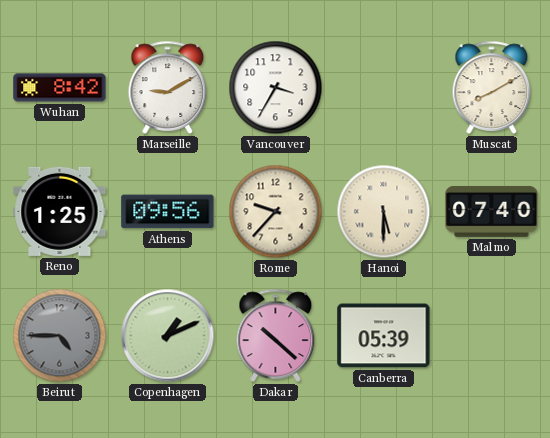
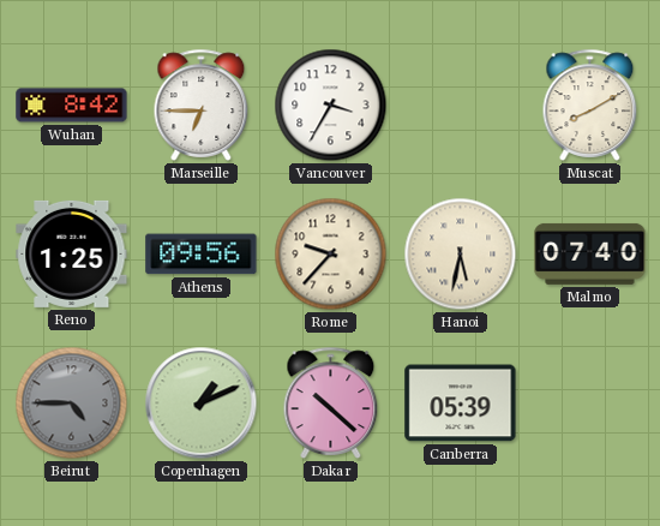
Marseille: 9:10 -> 6:45
Hanoi: 5:30 -> 5:32
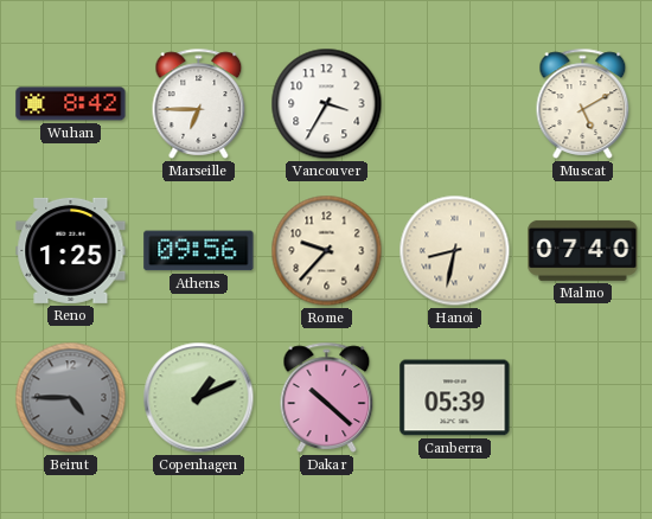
Muscat: 8:10 -> 5:10
Hanoi: 5:32 -> 8:32
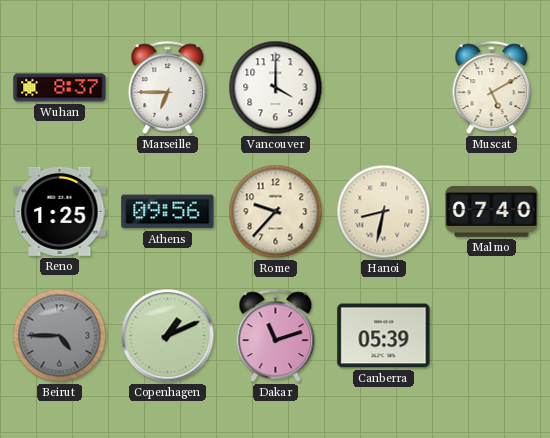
Wuhan: 8:42 -> 8:37
Vancouver: 3:35 -> 4:00
Dakar: 10:22 -> 11:12
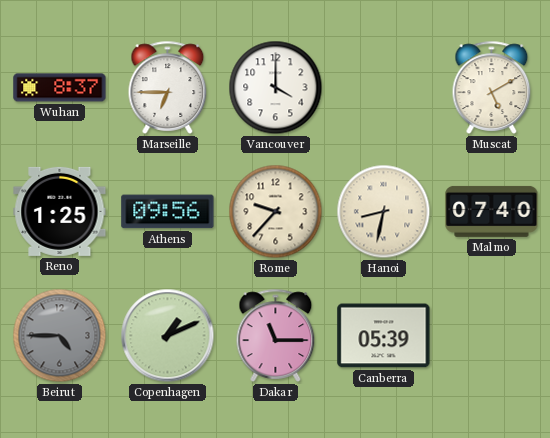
Dakar: 11:12 -> 11:15
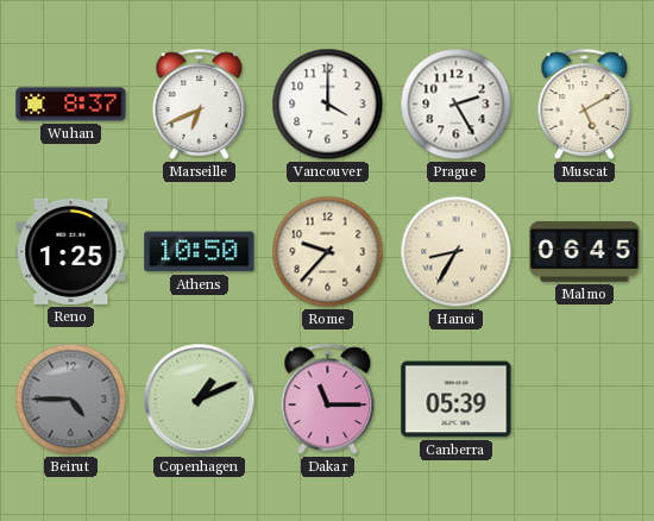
Marseille: 6:45 -> 6:41
Prague: none -> 2:25
Athens: 09:56 -> 10:50
Hanoi: 8:32 -> 8:35
Malmo: 07:40 -> 06:45
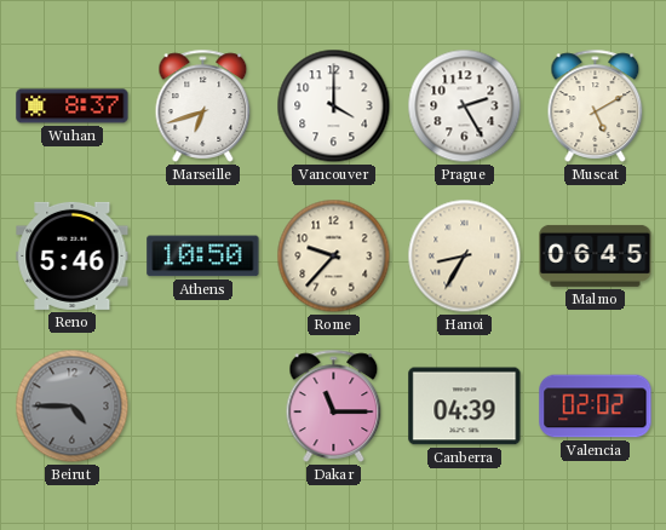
Marseille: 6:41 -> 6:42
Reno: 1:25 -> 5:46
Copenhagen: 1:11 -> none
Canberra: 05:39 -> 04:39
Valencia: none -> 02:02
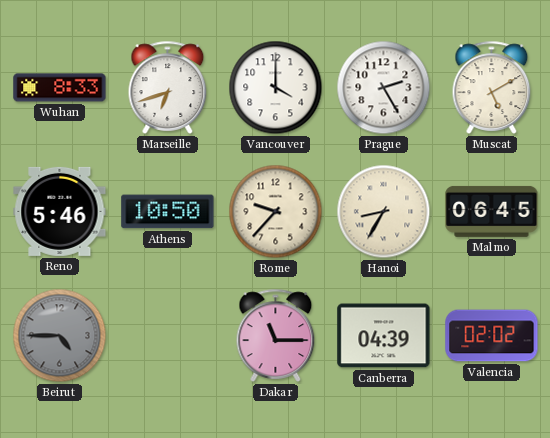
Wuhan: 8:37 -> 8:33
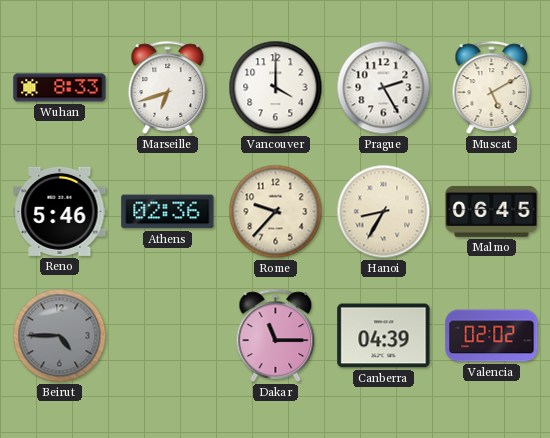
Athens: 10:50 -> 02:36
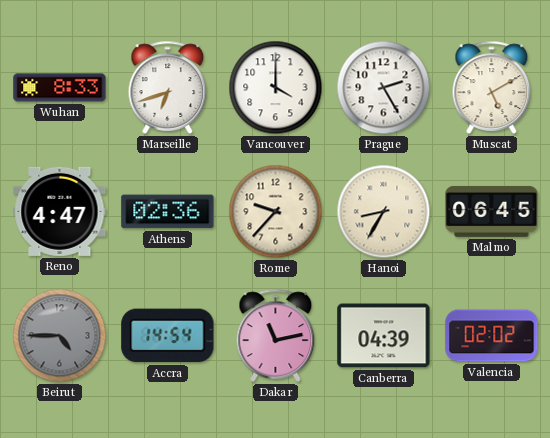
Reno: 5:46 -> 4:47
Accra: none -> 14:54
Dakar: 11:15 -> 11:13
